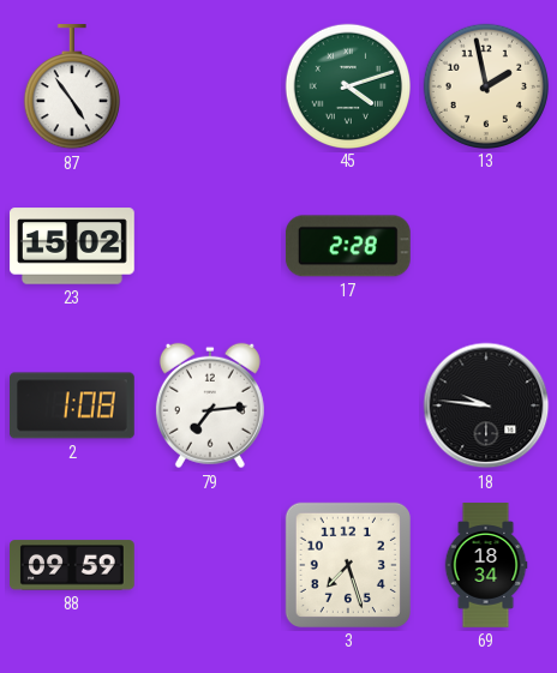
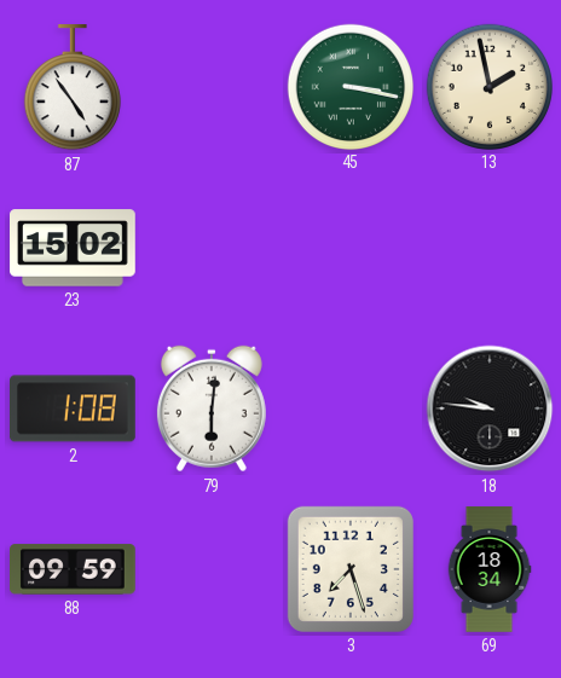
45: 4:12 -> 3:17
17: 2:28 -> none
79: 7:14 -> 6:01
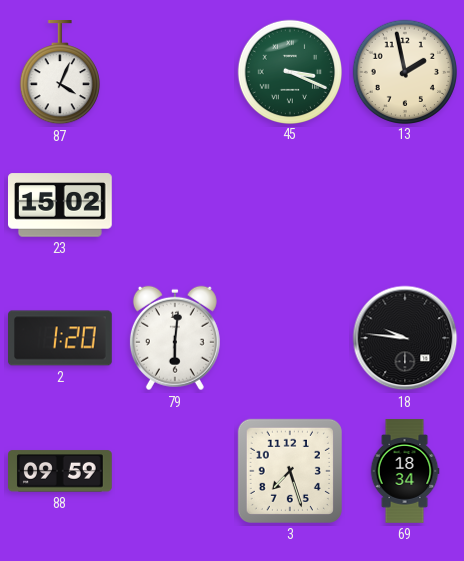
87: 4:54 -> 4:04
45: 3:17 -> 3:19
2: 1:08 -> 1:20
